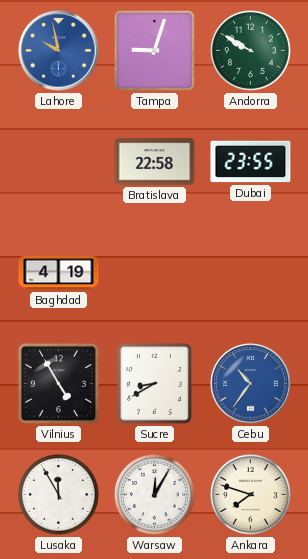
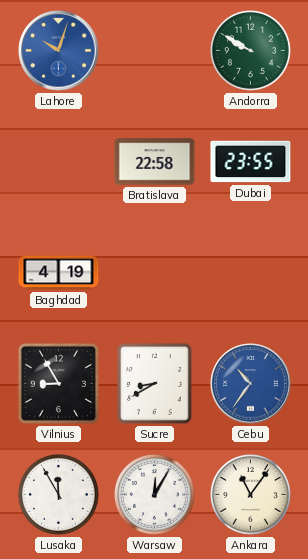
Lahore: 9:58 -> 10:03
Tampa: 9:03 -> none
Vilnius: 4:55 -> 8:55
Ankara: 7:48 -> 11:06
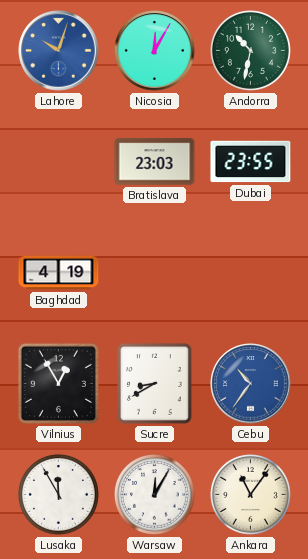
Nicosia: none -> 12:05
Andorra: 9:50 -> 10:32
Bratislava: 22:58 -> 23:03
Vilnius: 8:55 -> 12:55
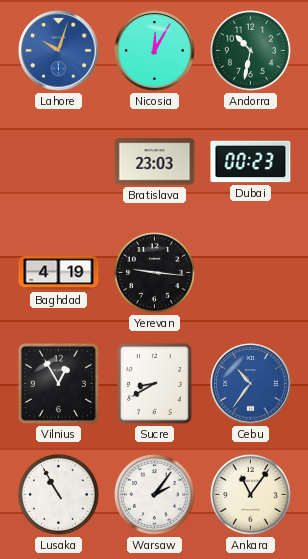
Dubai: 23:55 -> 00:23
Yerevan: none -> 9:16
Lusaka: 11:55 -> 10:55
Warsaw: 12:05 -> 2:06
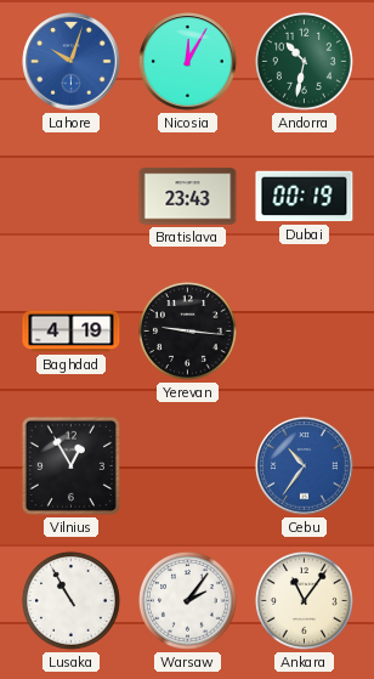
Bratislava: 23:03 -> 23:43
Dubai: 00:23 -> 00:19
Sucre: 8:40 -> none
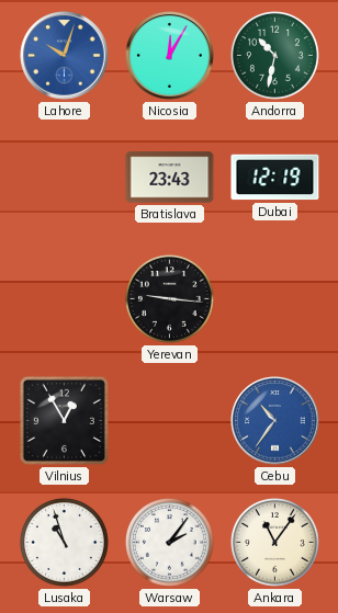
Dubai: 00:19 -> 12:19
Baghdad: 4:19 -> none
Lusaka: 10:55 -> 10:57
